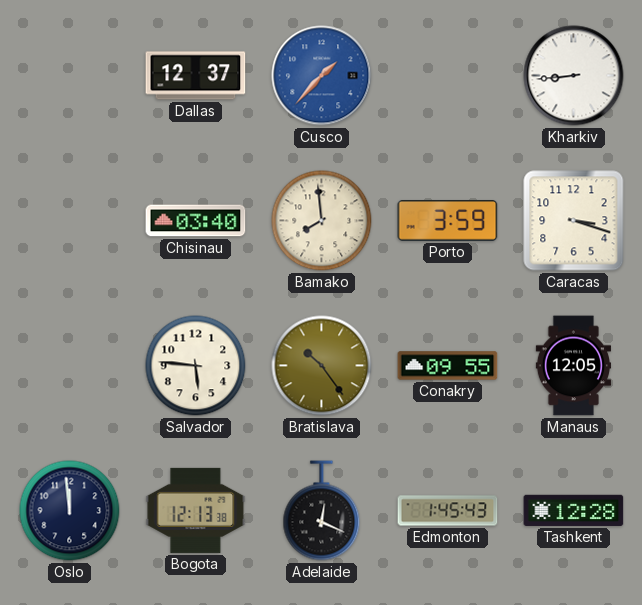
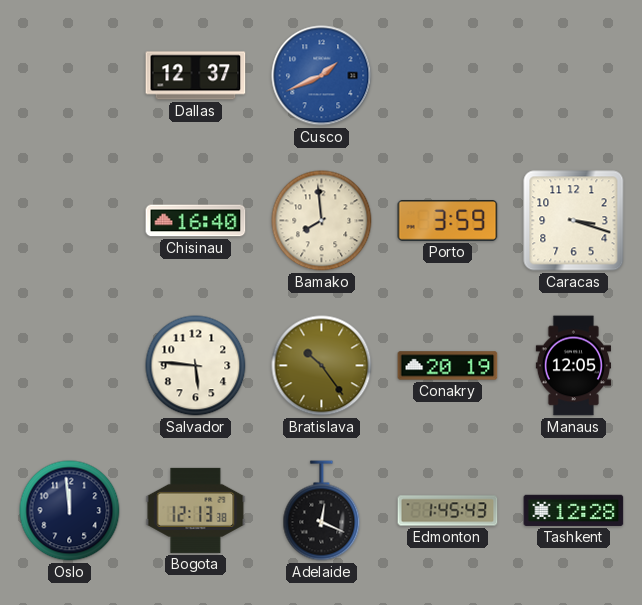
Cusco: 1:37 -> 1:41
Kharkiv: 8:44 -> none
Chisinau: 03:40 -> 16:40
Conakry: 09:55 -> 20:19
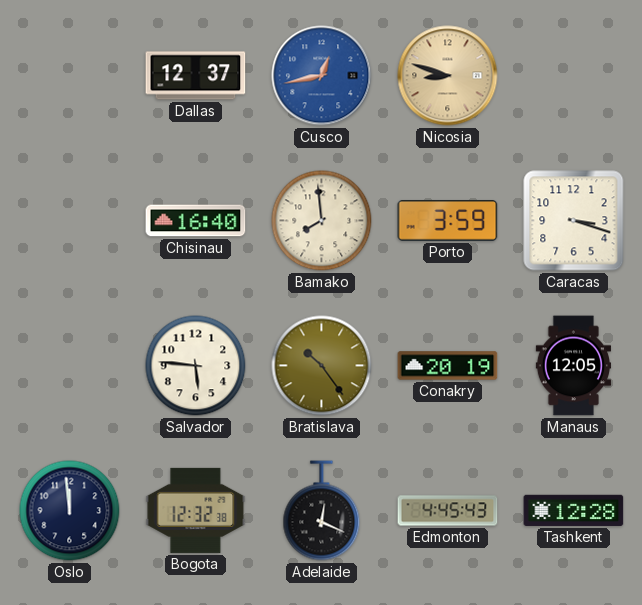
Cusco: 1:41 -> 12:43
Nicosia: none -> 8:48
Bogota: 12:13 -> 12:32
Edmonton: 1:45 -> 4:45
